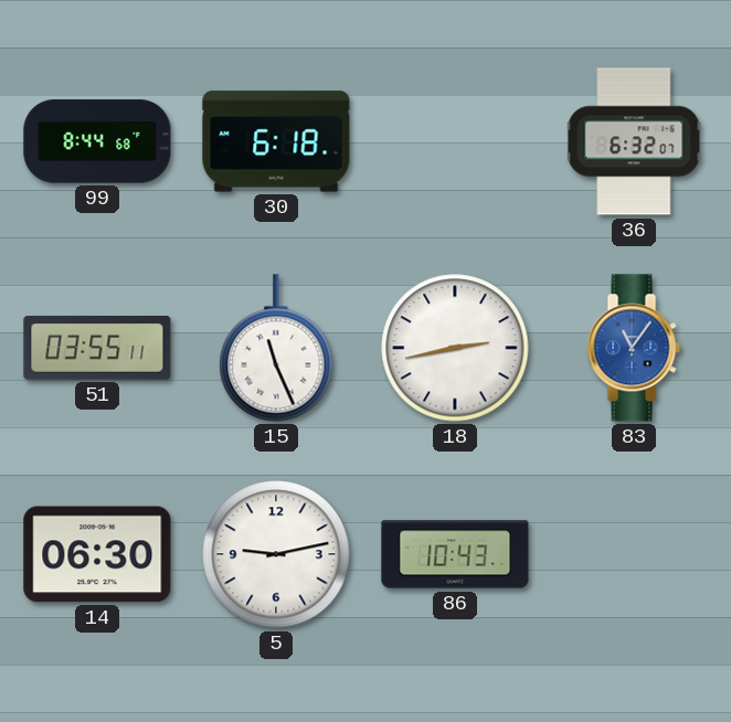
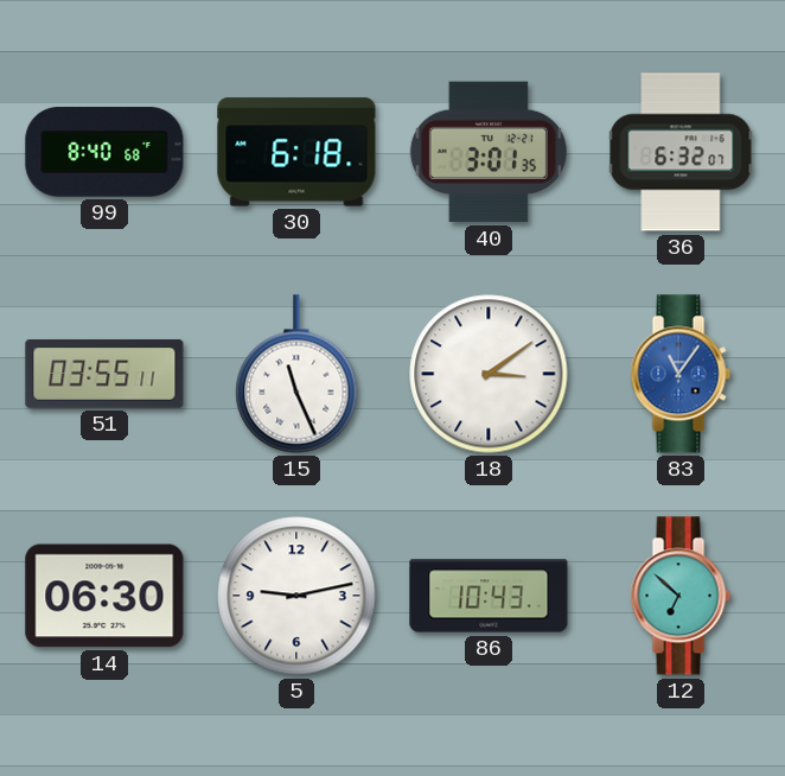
99: 8:44 -> 8:40
40: none -> 3:01
18: 2:43 -> 3:09
12: none -> 6:52
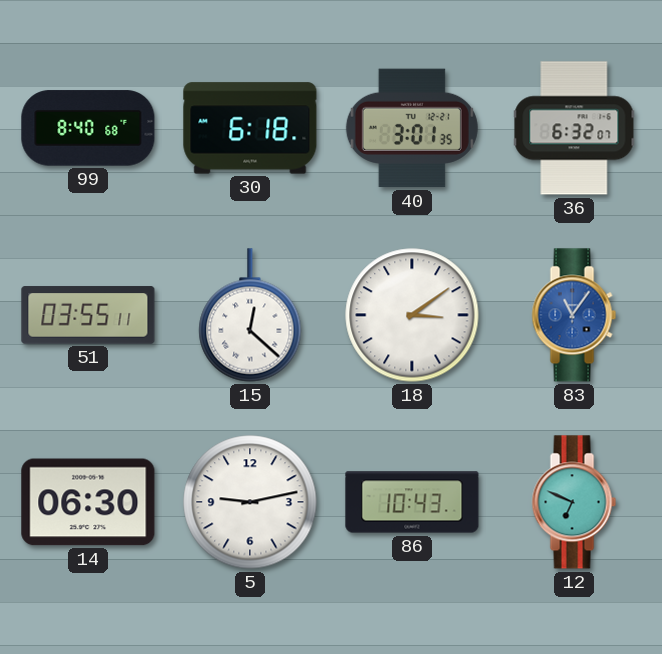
15: 11:26 -> 12:22
12: 6:52 -> 6:49
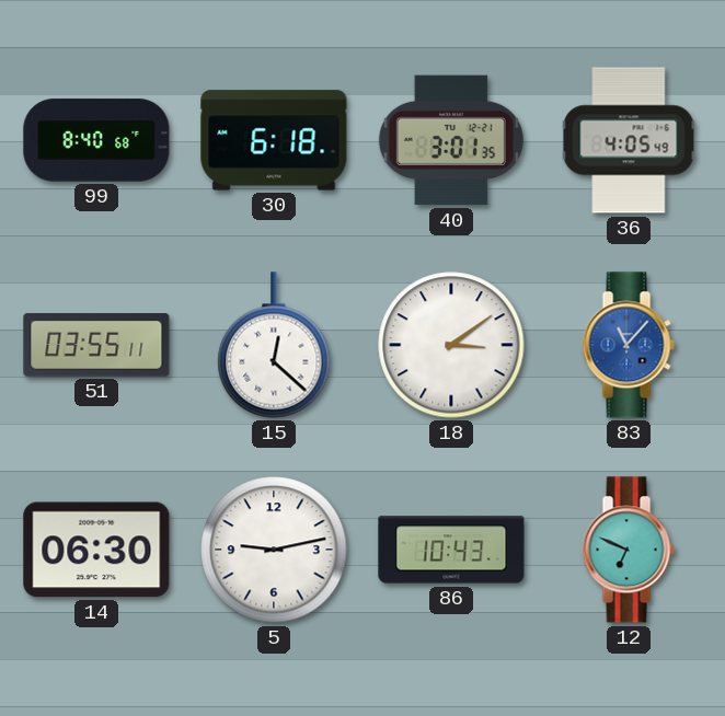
36: 6:32 -> 4:05
83: 11:06 -> 11:07
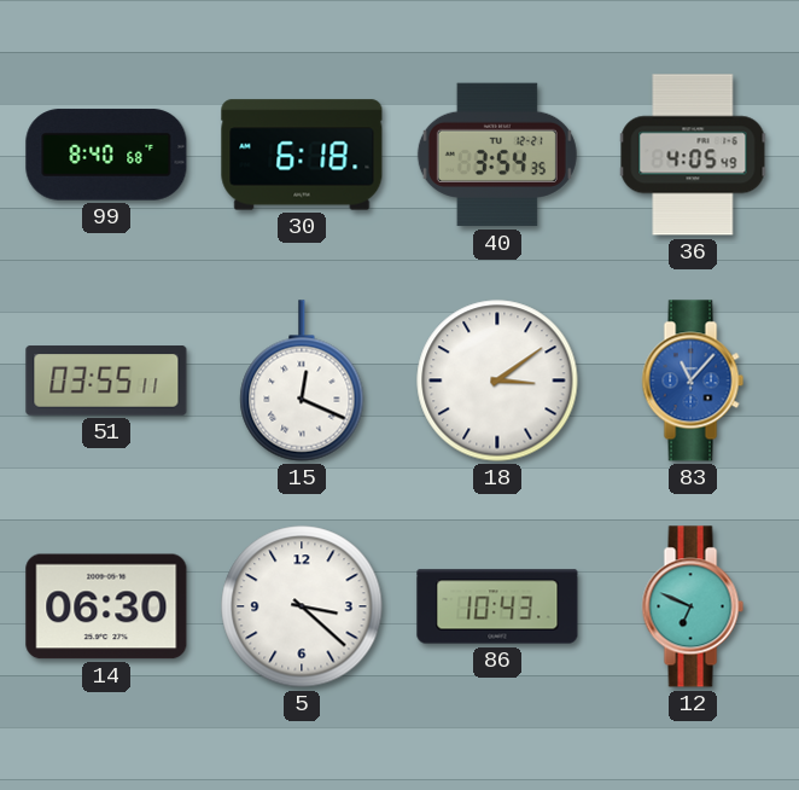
40: 3:01 -> 3:54
15: 12:22 -> 12:19
5: 9:13 -> 3:22
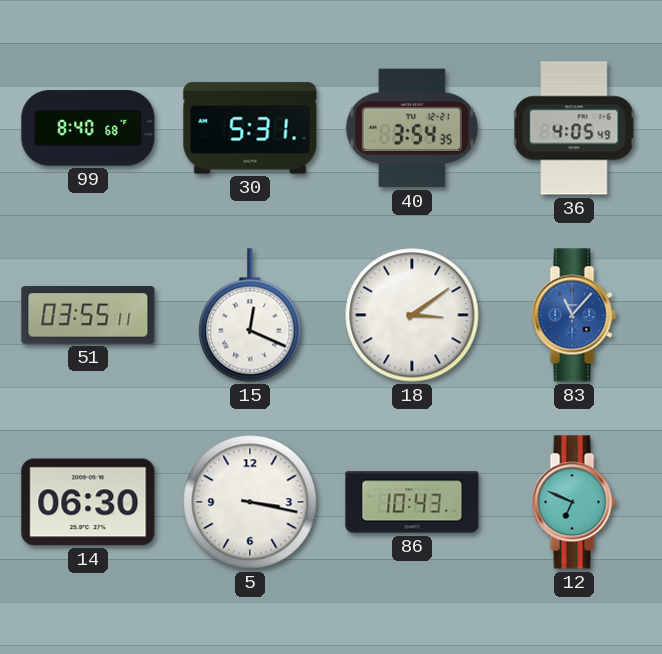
30: 6:18 -> 5:31
5: 3:22 -> 3:17
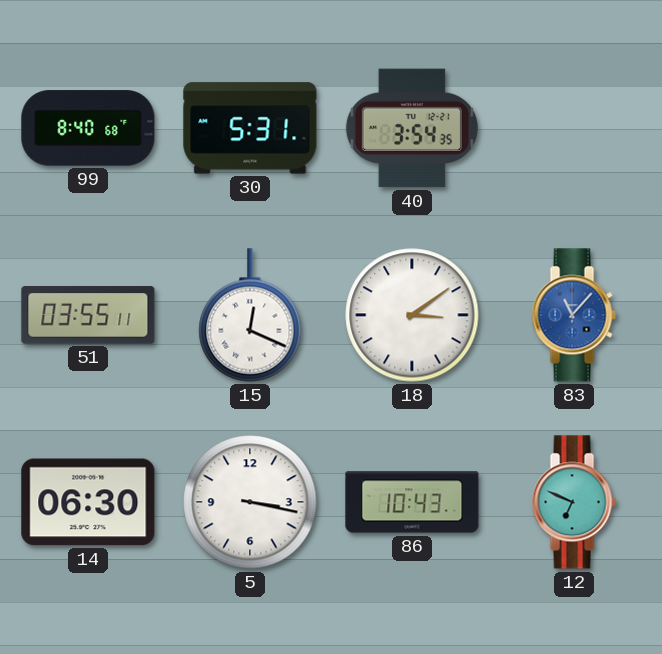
36: 4:05 -> none
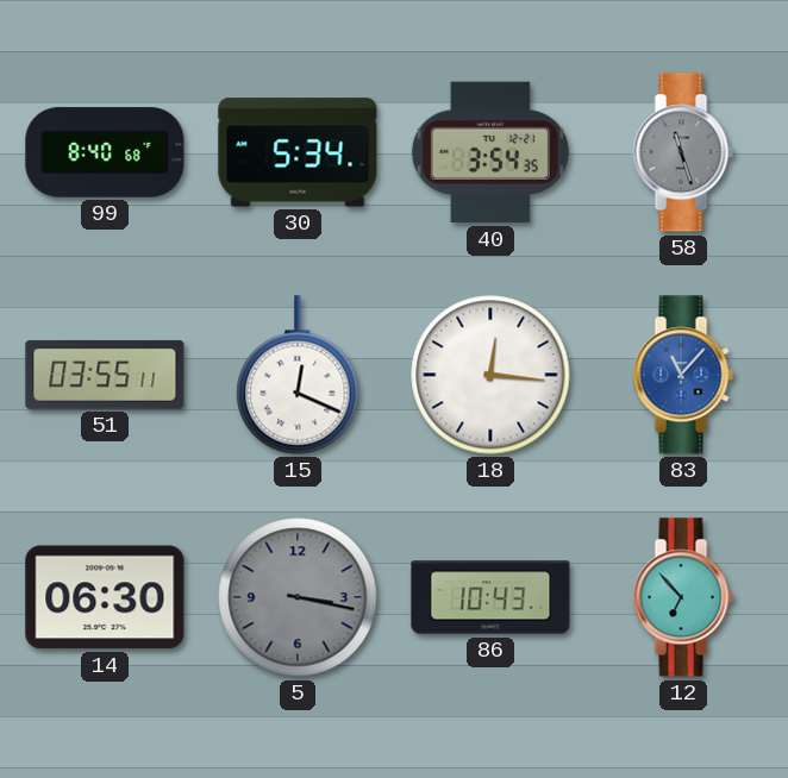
30: 5:31 -> 5:34
58: none -> 11:27
18: 3:09 -> 12:16
5 dial: white -> grey
12: 6:49 -> 6:53
